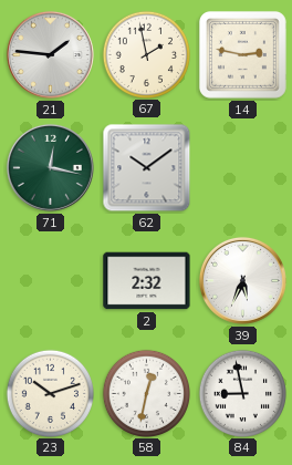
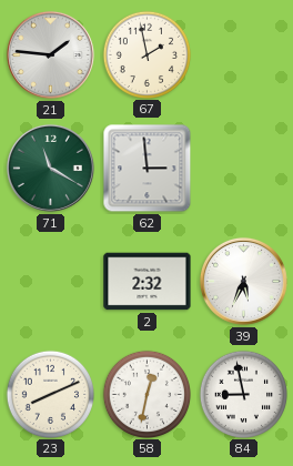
14: 2:47 -> none
71: 12:17 -> 11:20
62: 10:09 -> 2:59
23: 10:12 -> 8:11
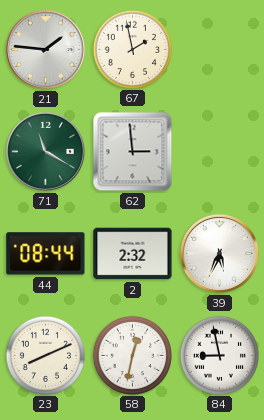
44: none -> 08:44
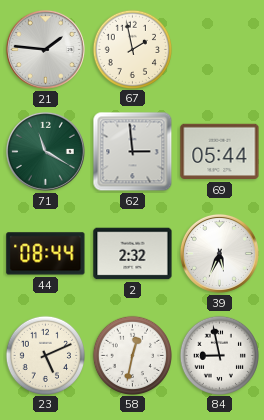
69: none -> 05:44
23: 8:11 -> 5:11
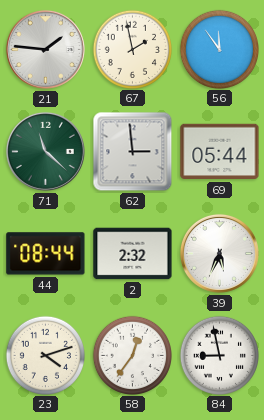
56: none -> 11:54
71: 11:20 -> 11:22
23: 5:11 -> 4:12
58: 12:32 -> 12:36
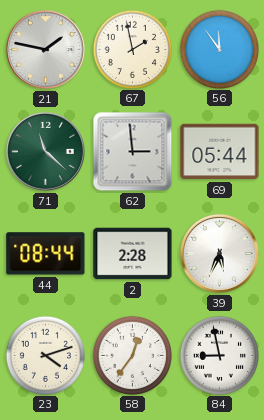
21: 1:46 -> 1:47
2: 2:32 -> 2:28
